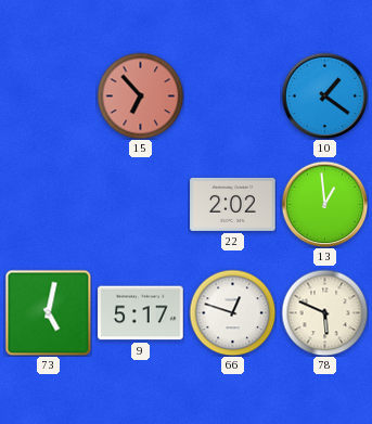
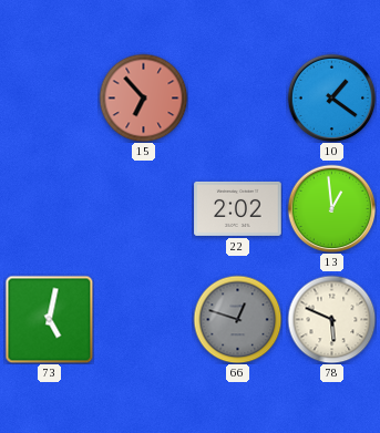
9: 5:17 -> none
66 dial: white -> grey
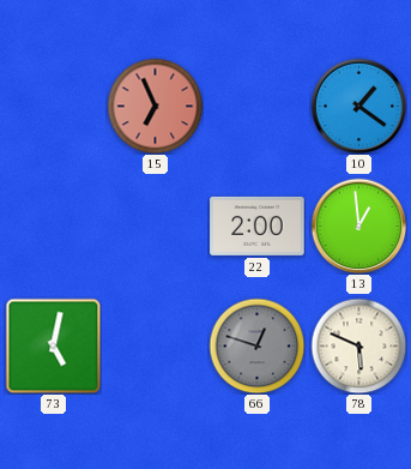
15: 6:53 -> 6:56
22: 2:02 -> 2:00
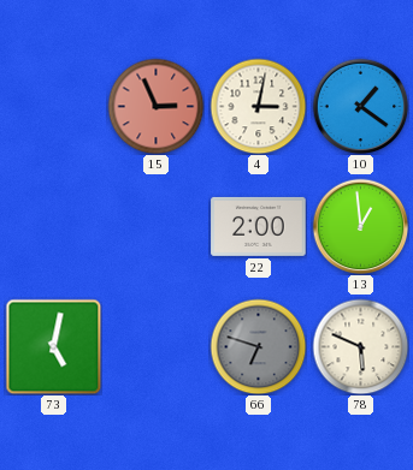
15: 6:56 -> 2:56
4: none -> 3:02
66: 12:48 -> 6:48
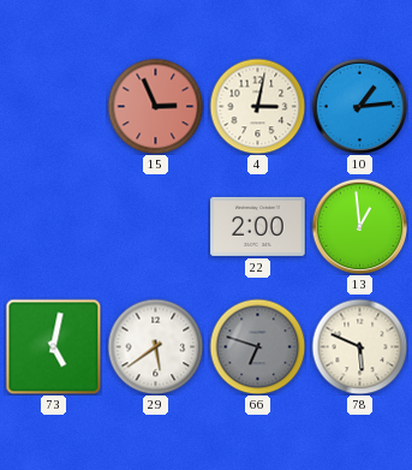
10: 1:21 -> 1:14
29: none -> 5:39
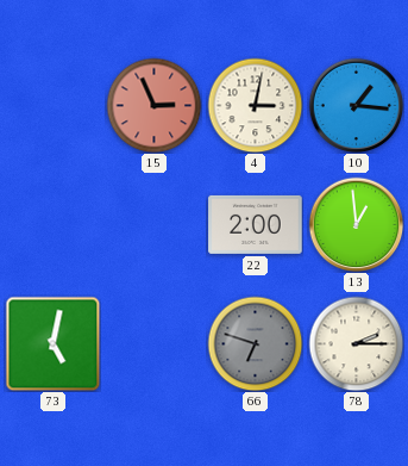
10: 1:14 -> 1:16
29: 5:39 -> none
78: 5:49 -> 2:15
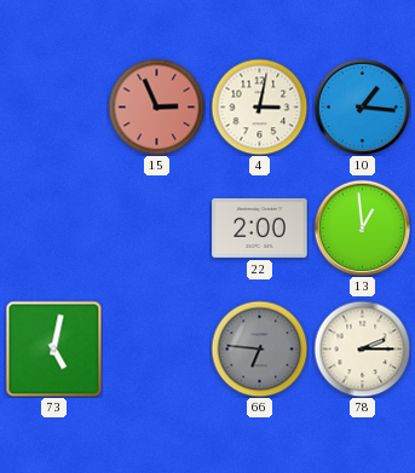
66: 6:48 -> 6:46
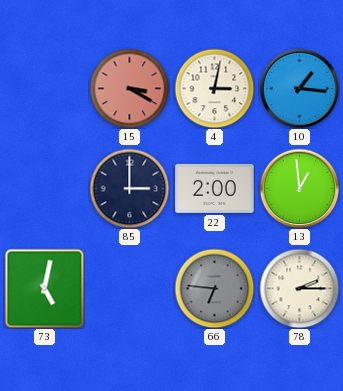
15: 2:56 -> 3:20
85: none -> 3:00
